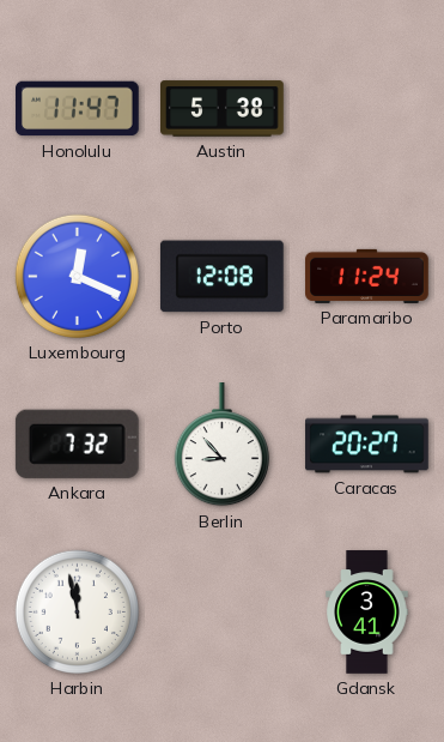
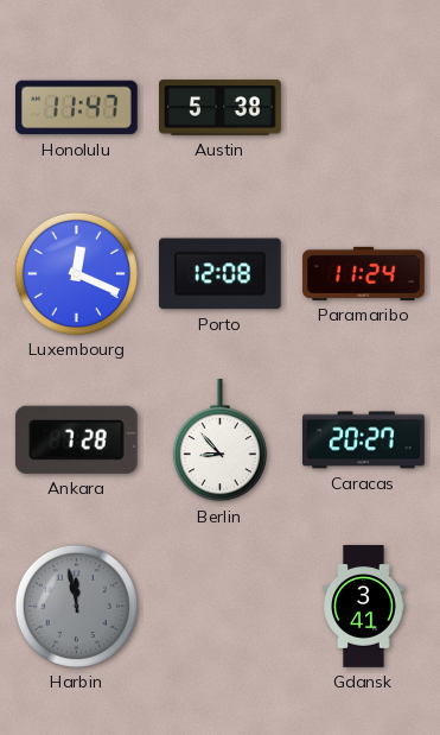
Ankara: 7:32 -> 7:28
Harbin dial: white -> grey
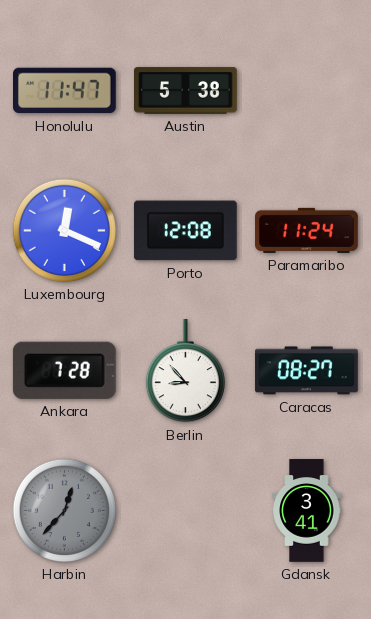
Caracas: 20:27 -> 08:27
Harbin: 11:58 -> 12:37
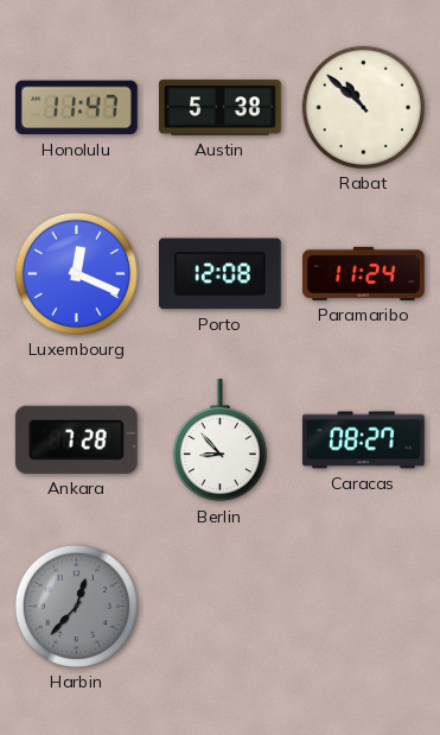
Rabat: none -> 10:52
Gdansk: 3:41 -> none
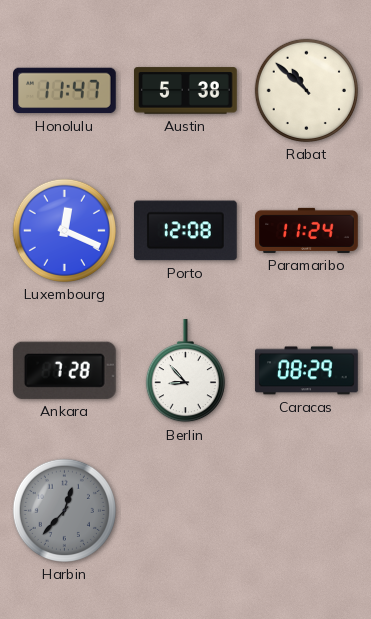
Caracas: 08:27 -> 08:29
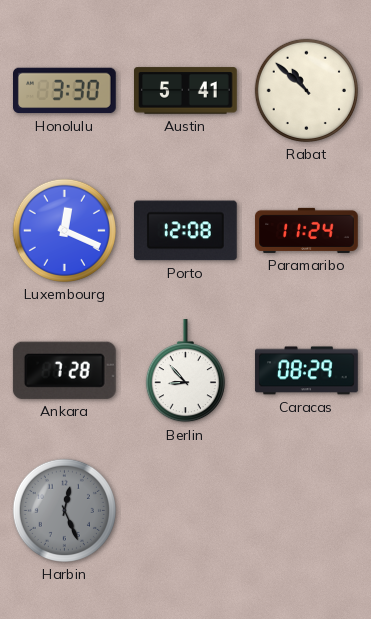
Honolulu: 11:47 -> 3:30
Austin: 5:38 -> 5:41
Harbin: 12:37 -> 12:26
